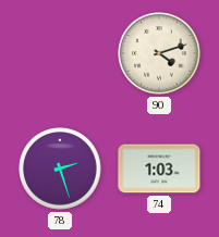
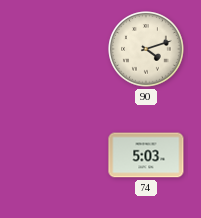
78: 2:27 -> none
74: 1:03 -> 5:03
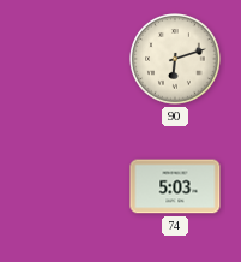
90: 4:12 -> 6:12
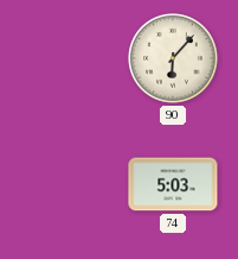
90: 6:12 -> 6:07
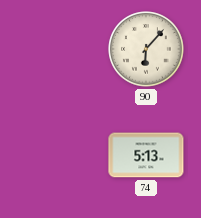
74: 5:03 -> 5:13
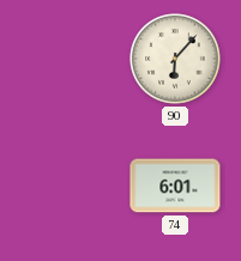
74: 5:13 -> 6:01
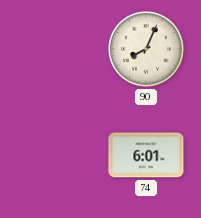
90: 6:07 -> 8:04
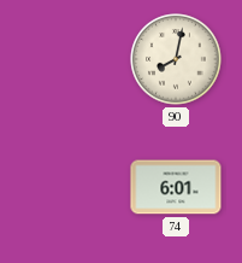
90: 8:04 -> 8:02
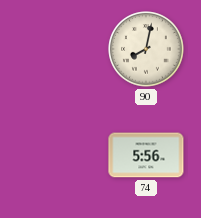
74: 6:01 -> 5:56
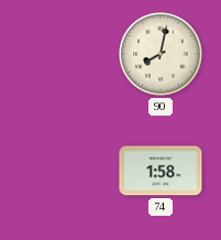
74: 5:56 -> 1:58
